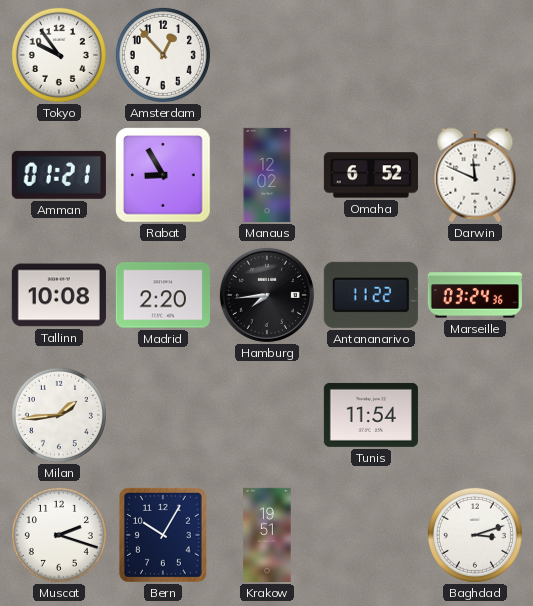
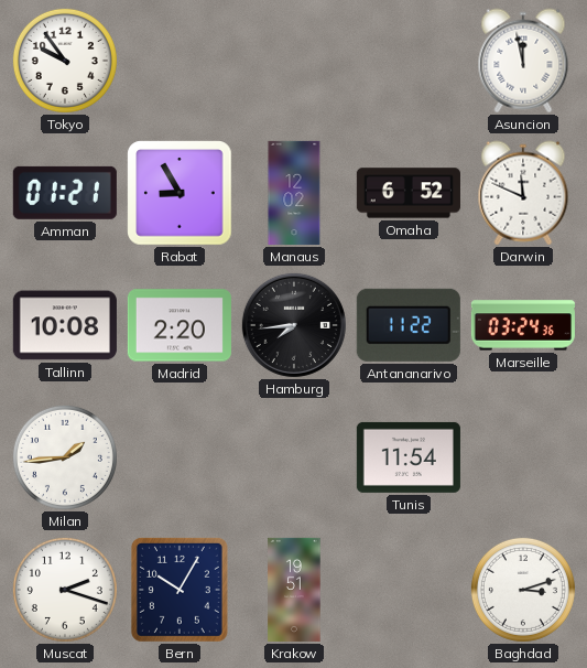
Amsterdam: 12:53 -> none
Asuncion: none -> 11:58
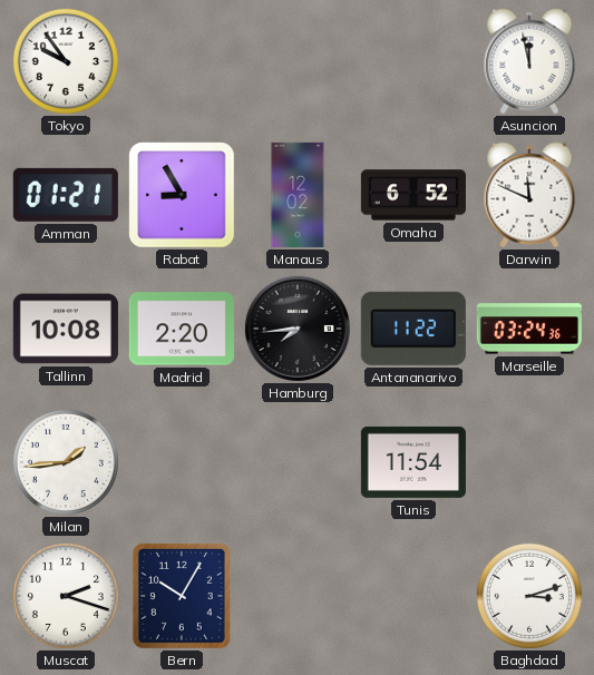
Krakow: 19:51 -> none
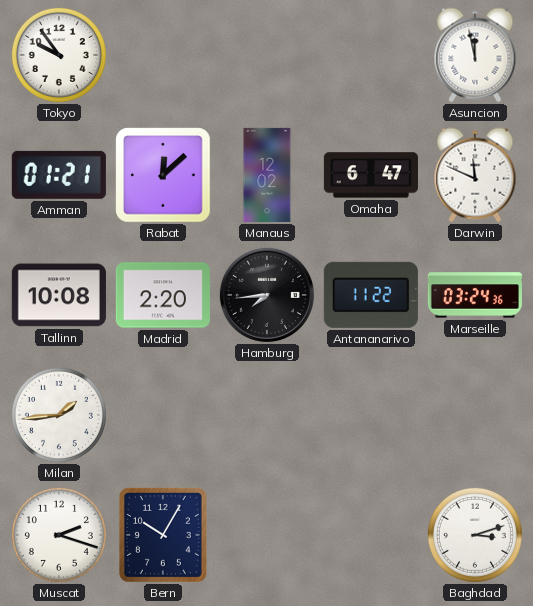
Rabat: 8:55 -> 12:08
Omaha: 6:52 -> 6:47
Tunis: 11:54 -> none
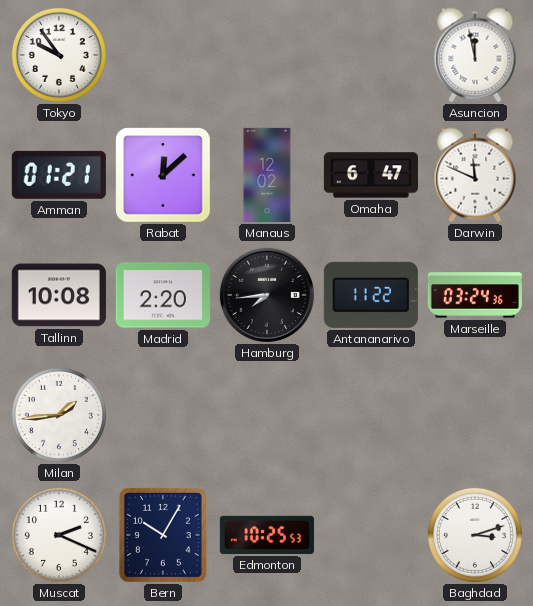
Muscat: 2:18 -> 2:19
Edmonton: none -> 10:25
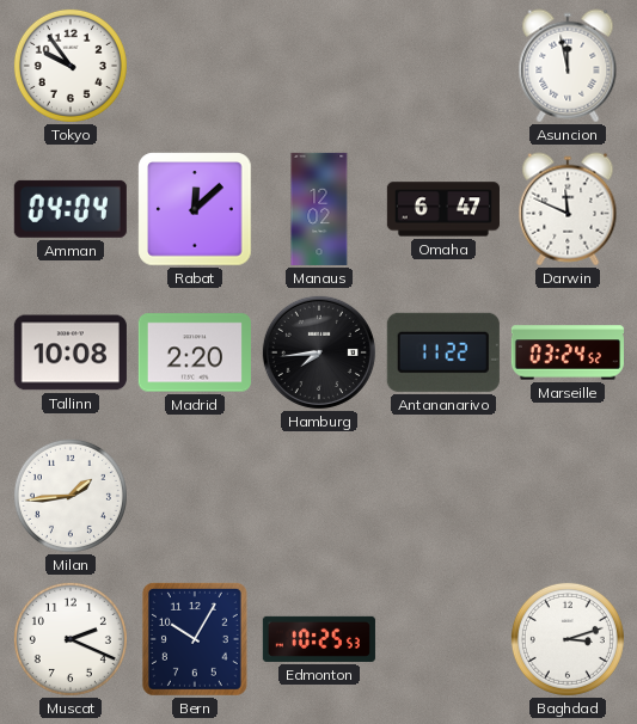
Amman: 01:21 -> 04:04
Marseille: 03:24:36 -> 03:24:52
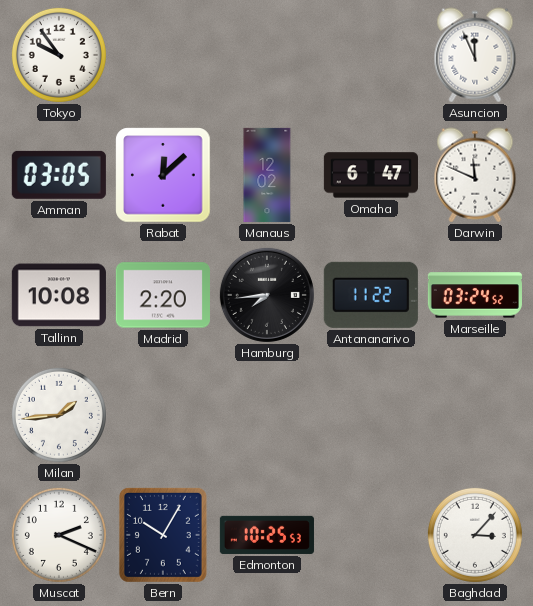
Asuncion: 11:58 -> 11:56
Amman: 04:04 -> 03:05
Baghdad: 3:12 -> 3:07
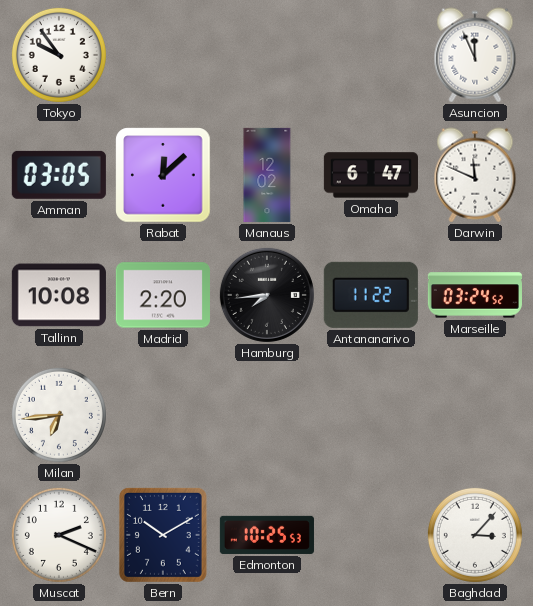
Milan: 1:44 -> 6:44
Bern: 10:05 -> 10:10
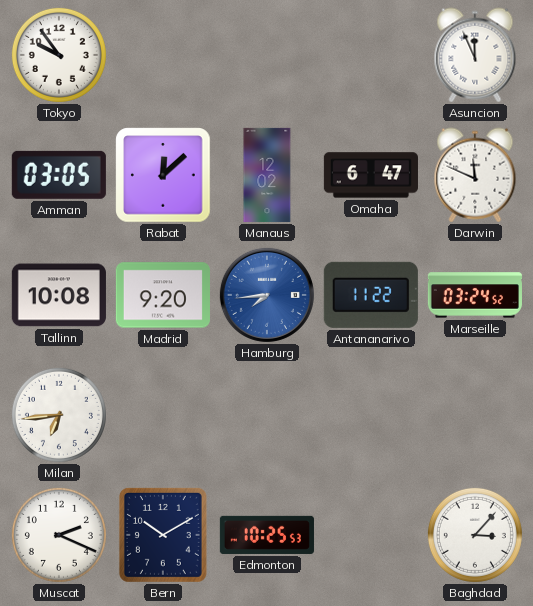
Madrid: 2:20 -> 9:20
Hamburg dial: black -> blue
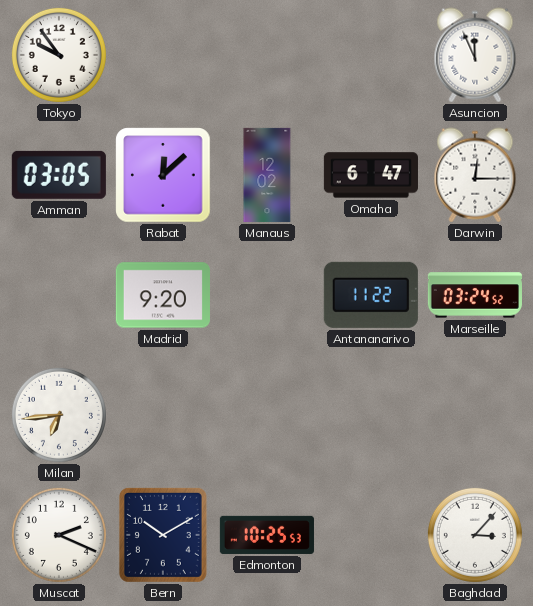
Darwin: 11:49 -> 12:15
Tallinn: 10:08 -> none
Hamburg: 7:44 -> none
